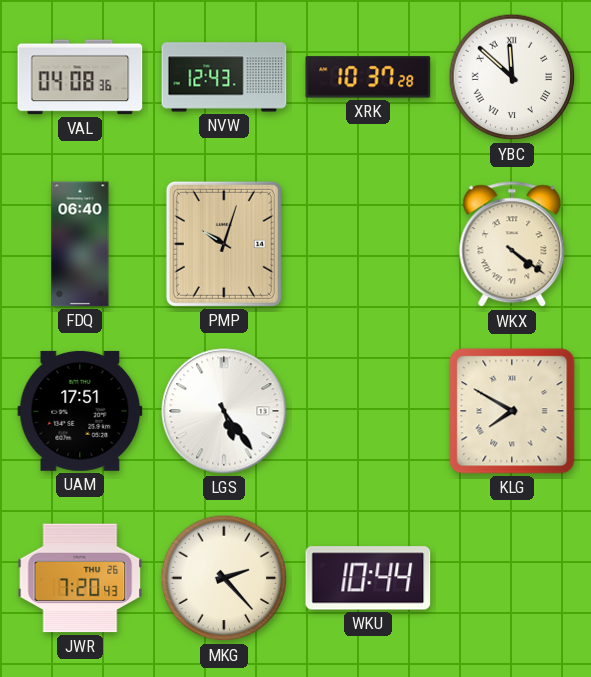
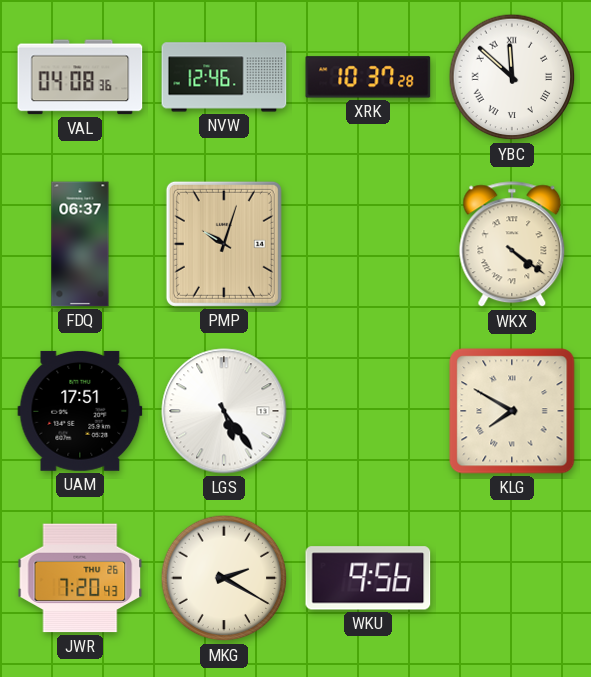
NVW: 12:43 -> 12:46
FDQ: 06:40 -> 06:37
MKG: 2:23 -> 2:20
WKU: 10:44 -> 9:56
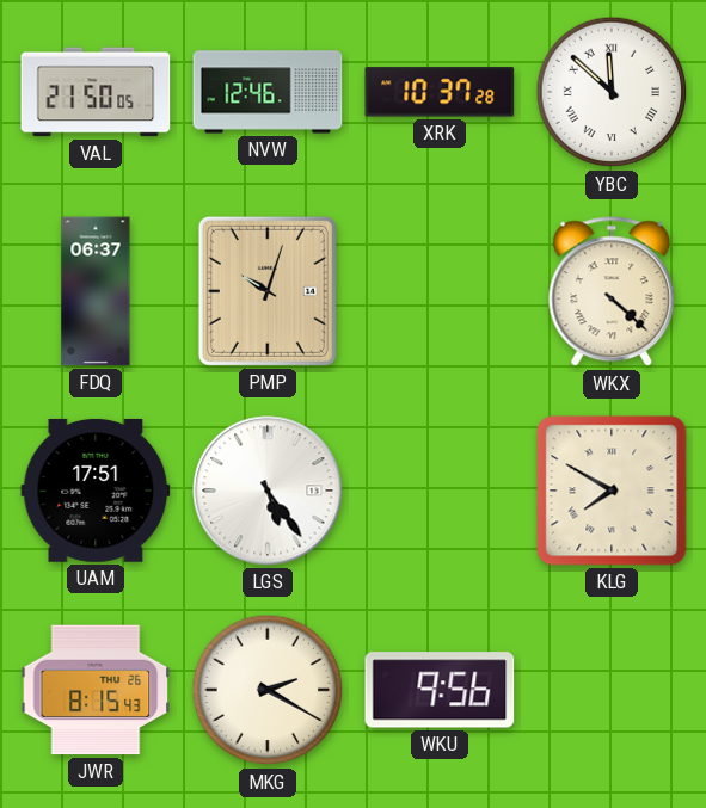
VAL: 04:08 -> 21:50
WKX: 4:21 -> 4:22
JWR: 7:20 -> 8:15
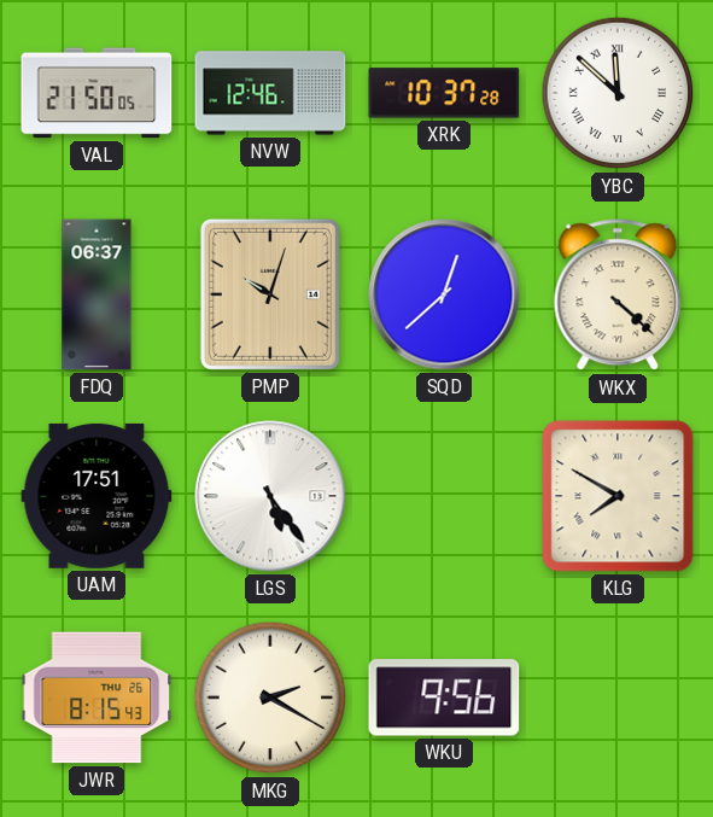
SQD: none -> 12:38
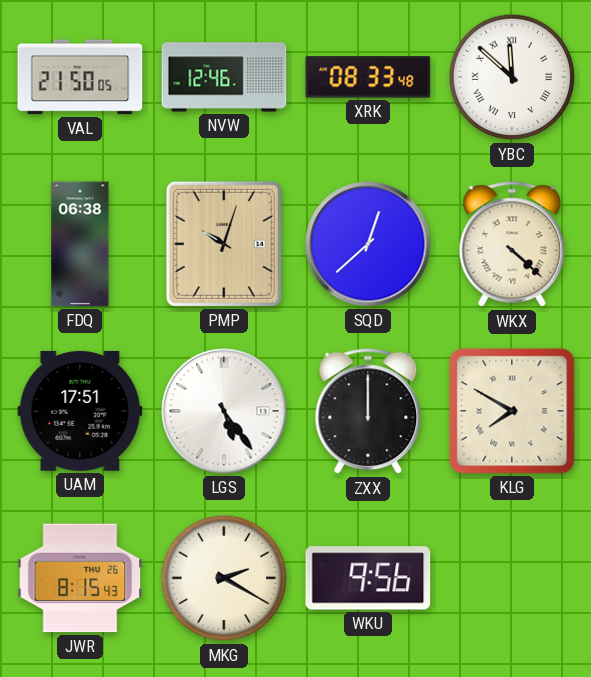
XRK: 10:37 -> 08:33
FDQ: 06:37 -> 06:38
ZXX: none -> 12:00
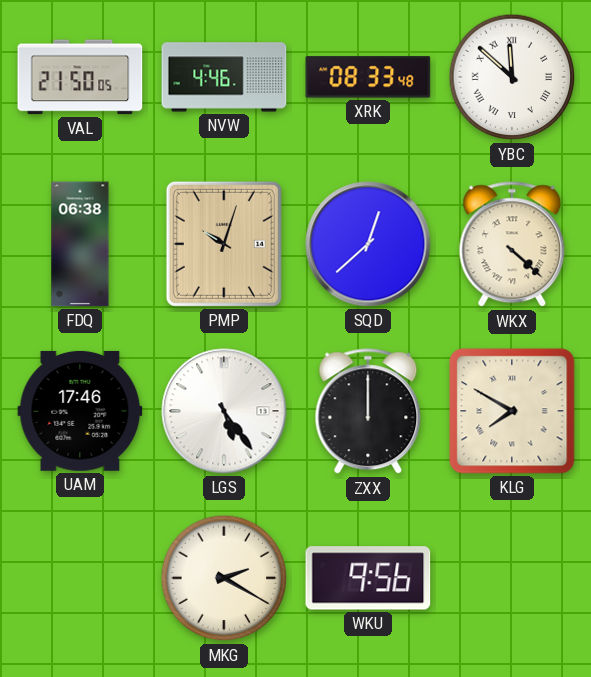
NVW: 12:46 -> 4:46
UAM: 17:51 -> 17:46
JWR: 8:15 -> none
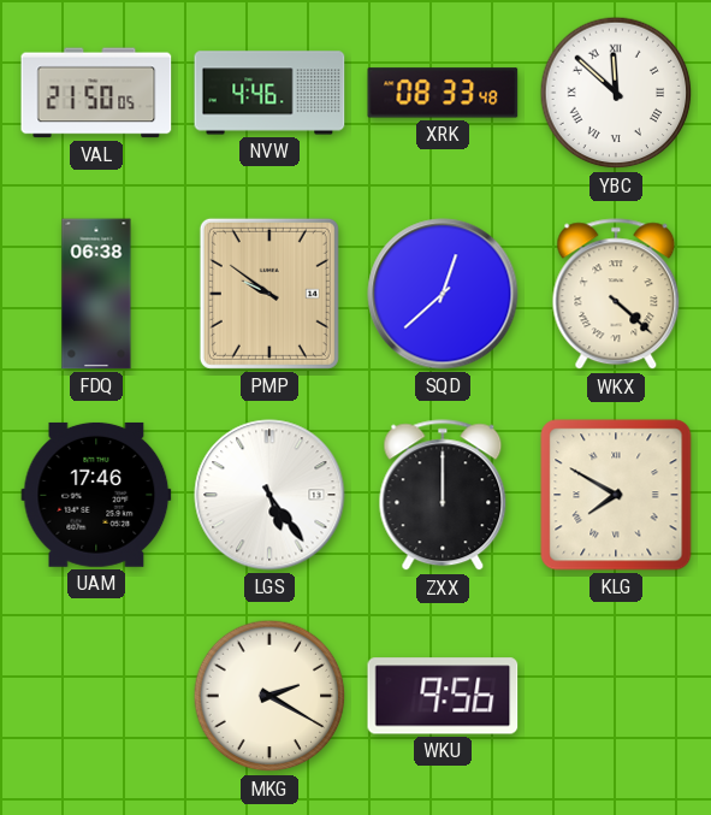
PMP: 10:03 -> 9:51
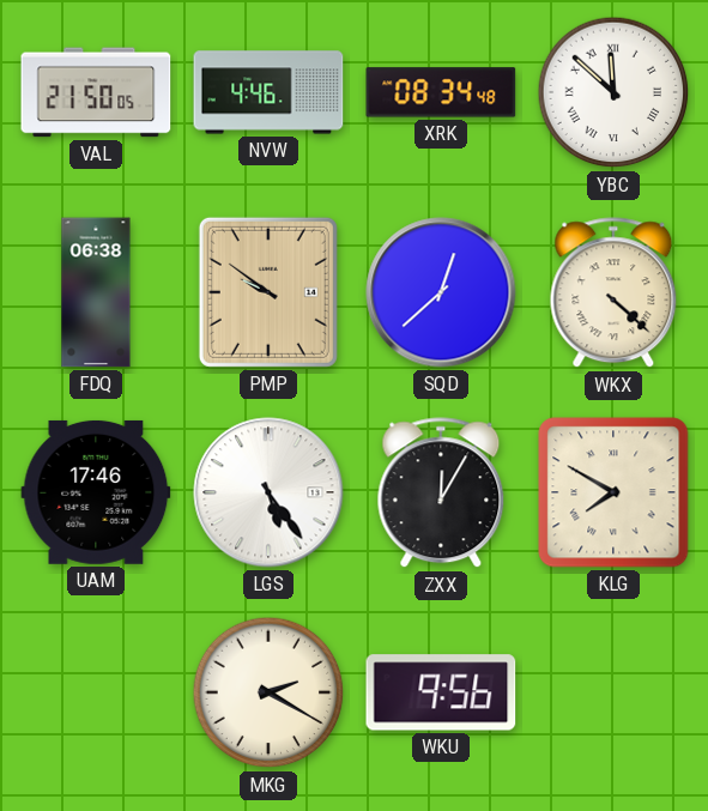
XRK: 08:33 -> 08:34
ZXX: 12:00 -> 12:05
